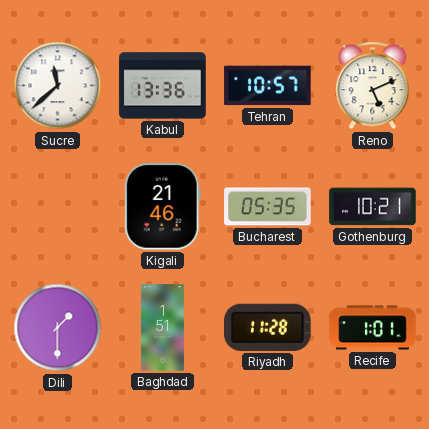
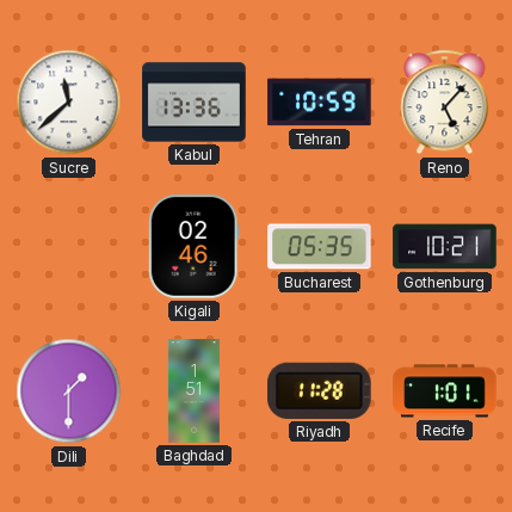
Tehran: 10:57 -> 10:59
Reno: 5:11 -> 5:07
Kigali: 21:46 -> 02:46
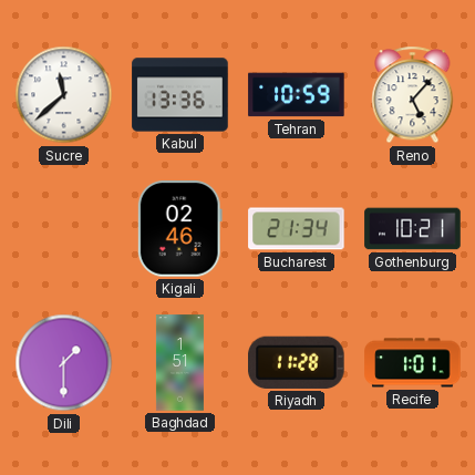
Bucharest: 05:35 -> 21:34
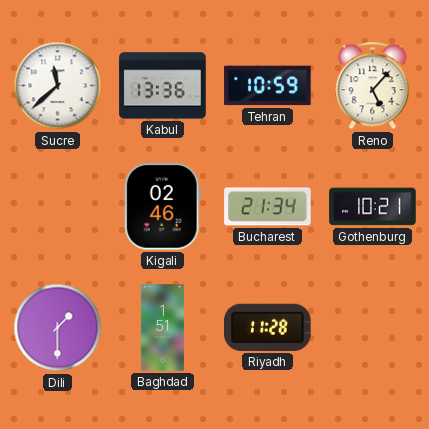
Recife: 1:01 -> none
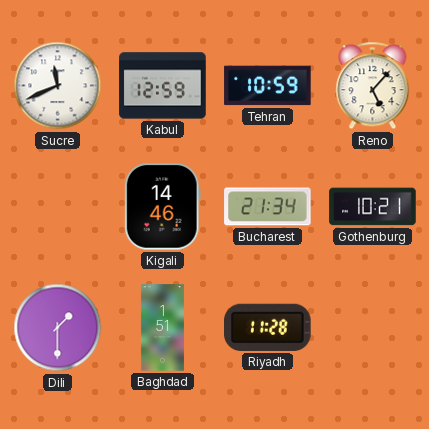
Sucre: 11:38 -> 11:41
Kabul: 13:36 -> 12:59
Kigali: 02:46 -> 14:46
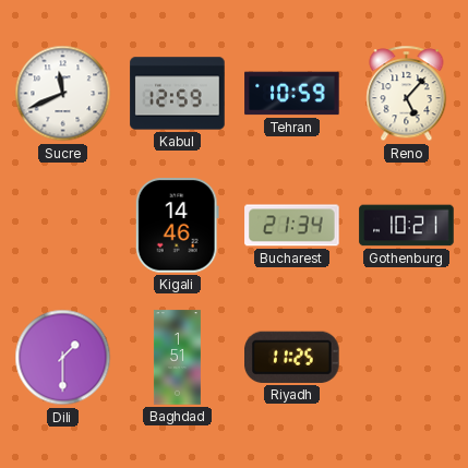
Riyadh: 11:28 -> 11:25
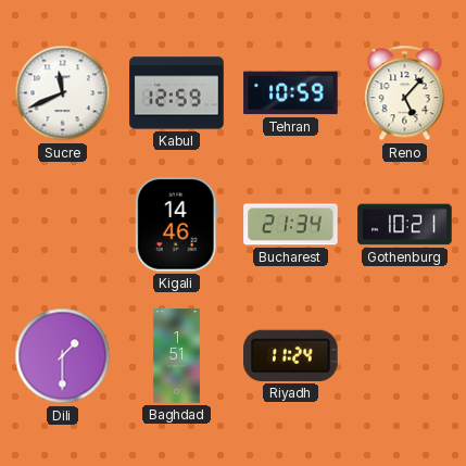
Riyadh: 11:25 -> 11:24
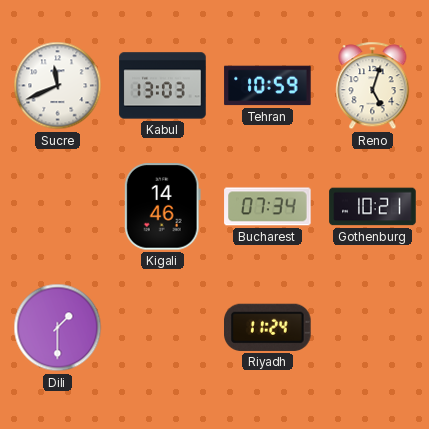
Kabul: 12:59 -> 13:03
Reno: 5:07 -> 5:03
Bucharest: 21:34 -> 07:34
Baghdad: 1:51 -> none
